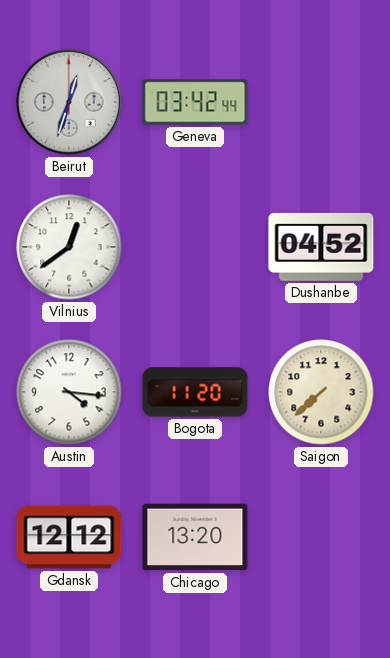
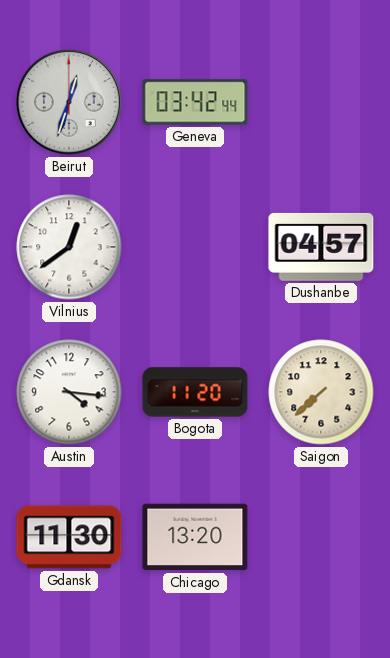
Dushanbe: 04:52 -> 04:57
Gdansk: 12:12 -> 11:30
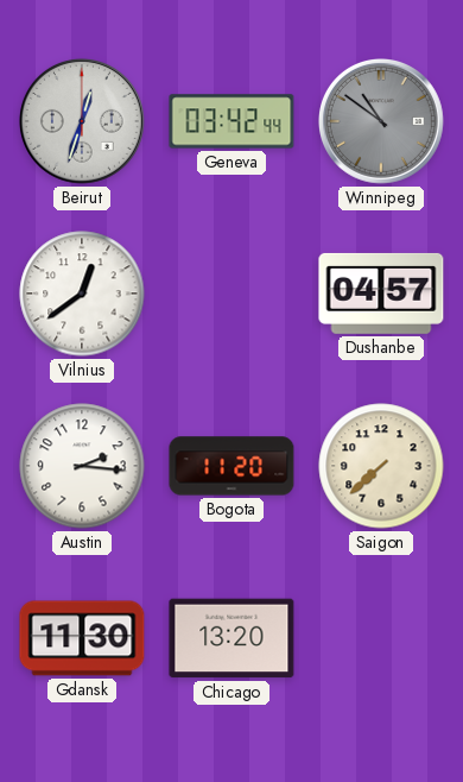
Winnipeg: none -> 10:51
Austin: 4:16 -> 2:16
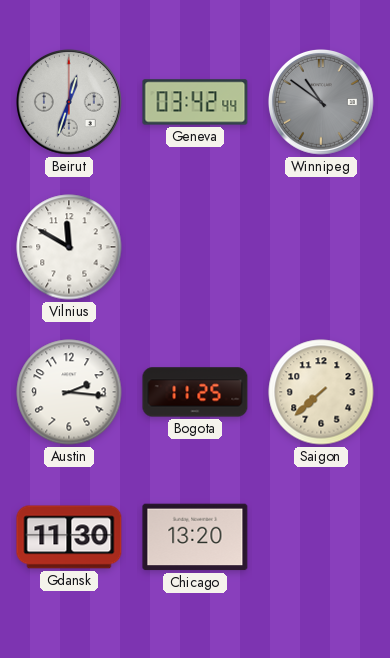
Vilnius: 12:39 -> 11:50
Dushanbe: 04:57 -> none
Bogota: 11:20 -> 11:25
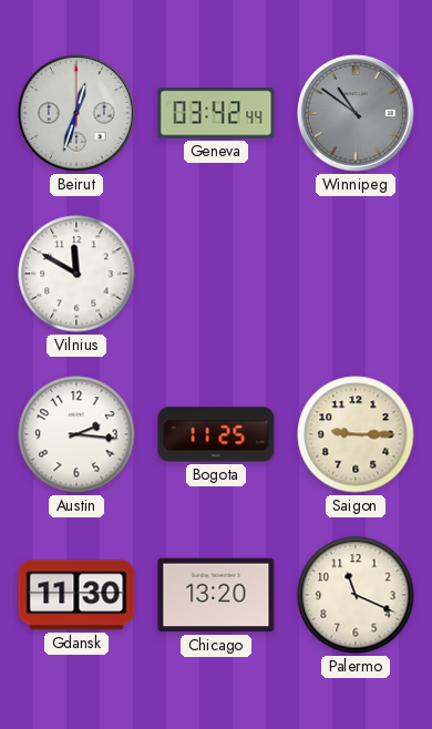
Saigon: 7:38 -> 9:15
Palermo: none -> 11:19
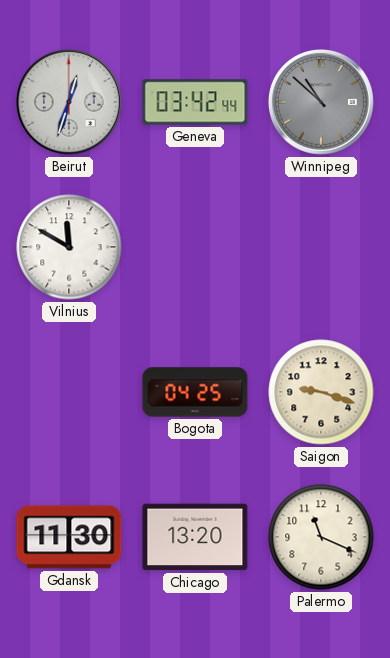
Winnipeg: 10:51 -> 10:52
Austin: 2:16 -> none
Bogota: 11:25 -> 04:25
Saigon: 9:15 -> 9:18
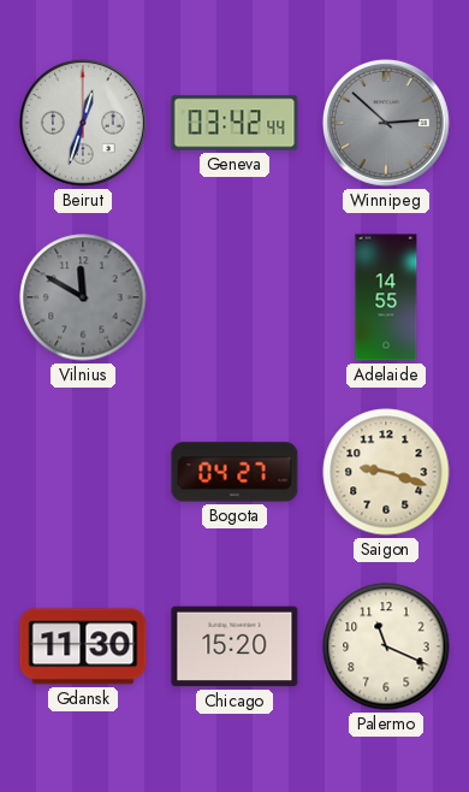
Winnipeg: 10:52 -> 2:52
Vilnius dial: white -> grey
Adelaide: none -> 14:55
Bogota: 04:25 -> 04:27
Chicago: 13:20 -> 15:20
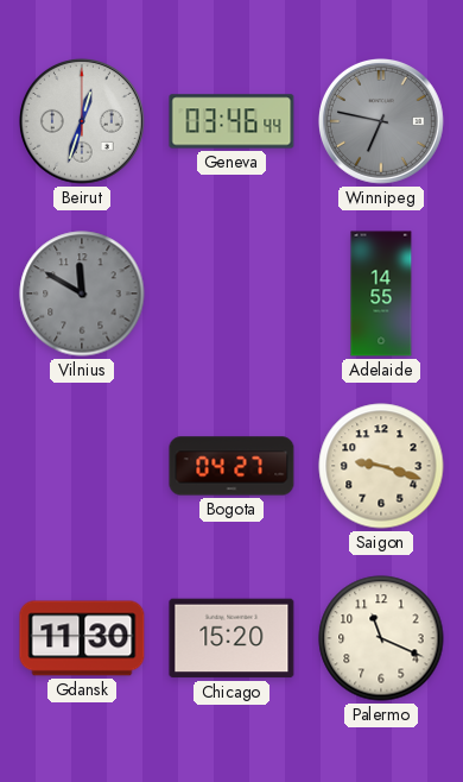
Geneva: 03:42 -> 03:46
Winnipeg: 2:52 -> 6:47
